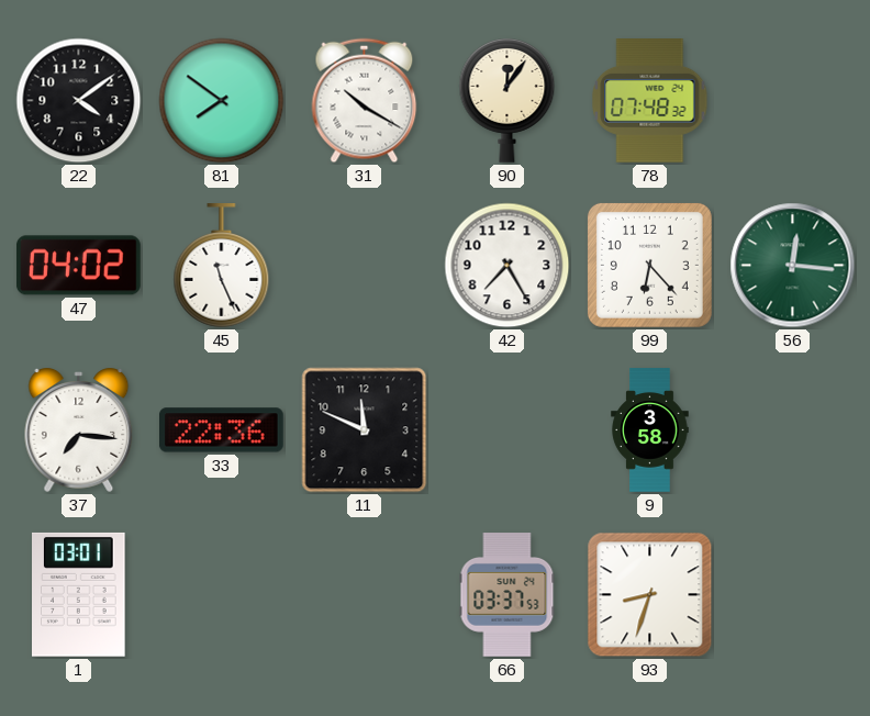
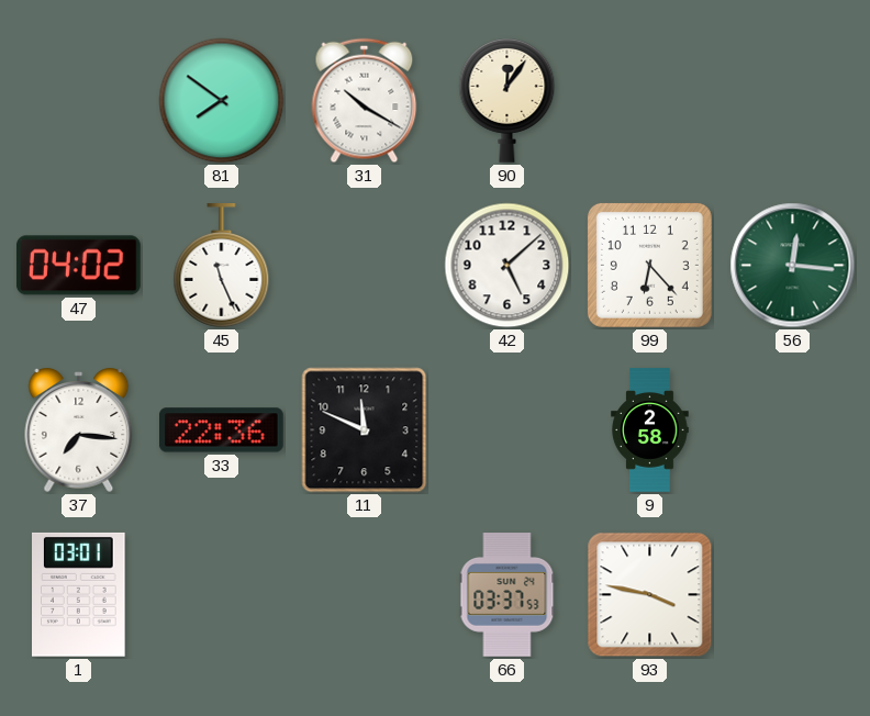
22: 4:09 -> none
78: 07:48 -> none
42: 7:25 -> 5:08
9: 3:58 -> 2:58
93: 8:33 -> 3:47
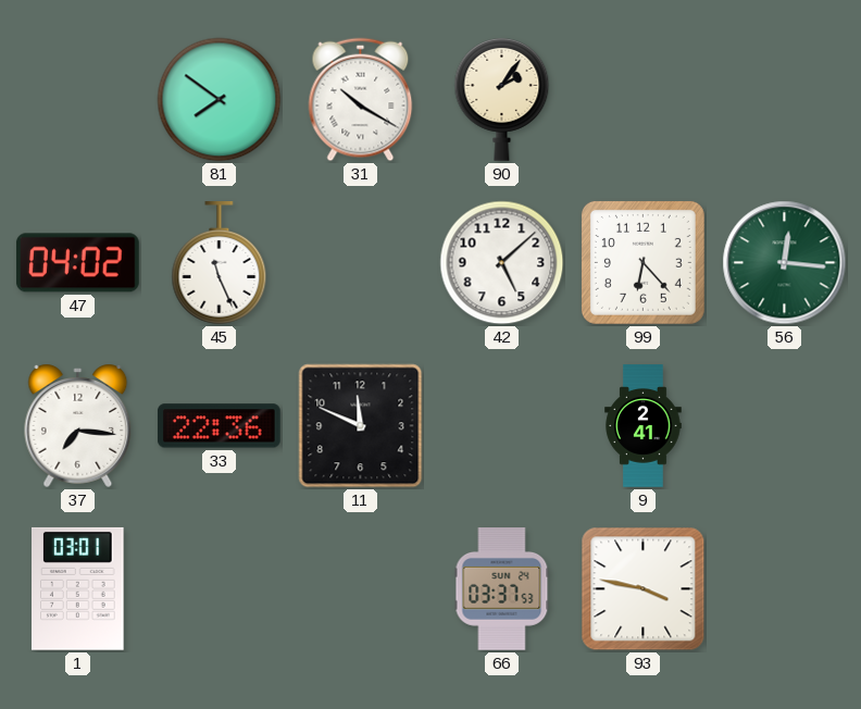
90: 12:06 -> 2:06
9: 2:58 -> 2:41
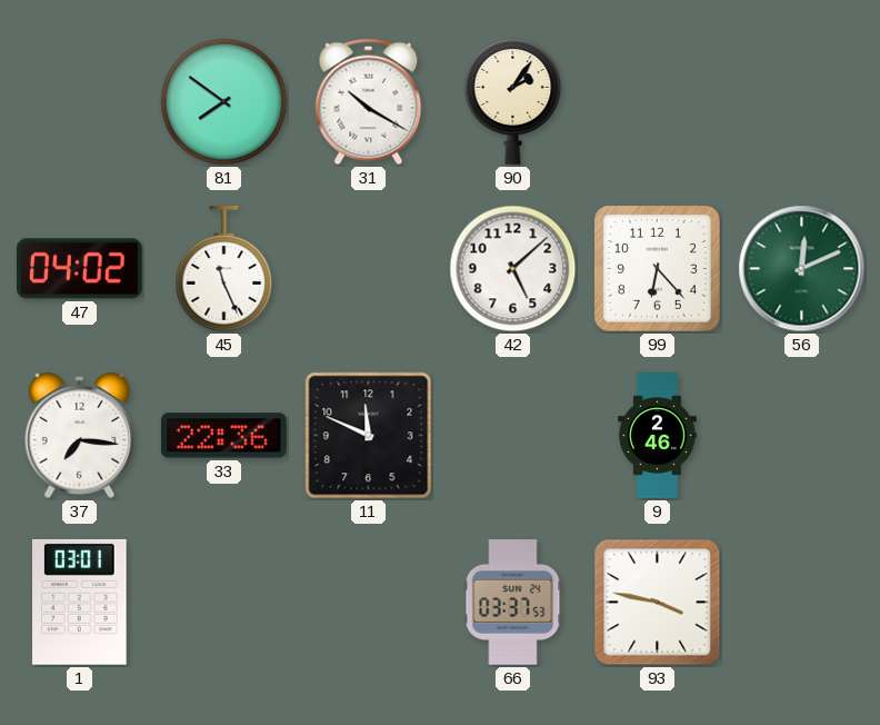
56: 12:16 -> 12:11
9: 2:41 -> 2:46
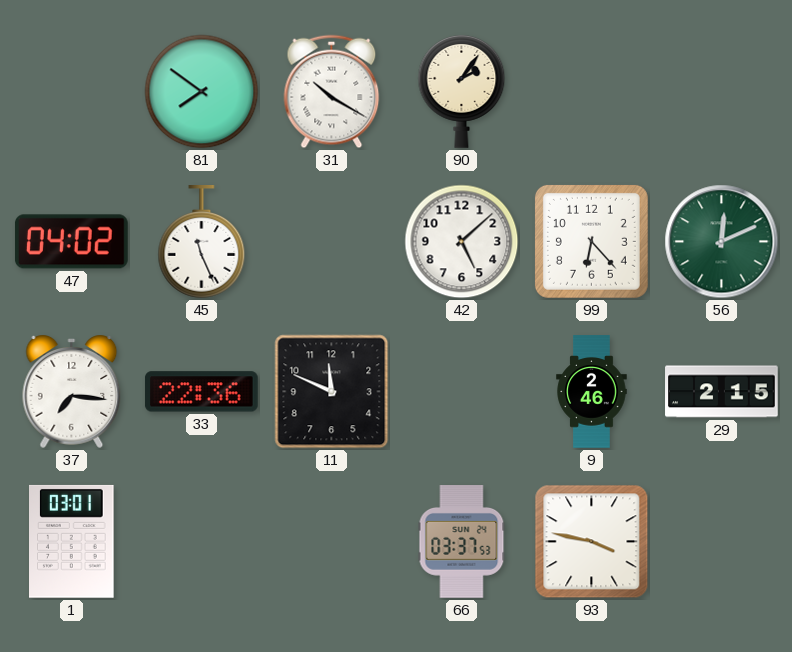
29: none -> 2:15
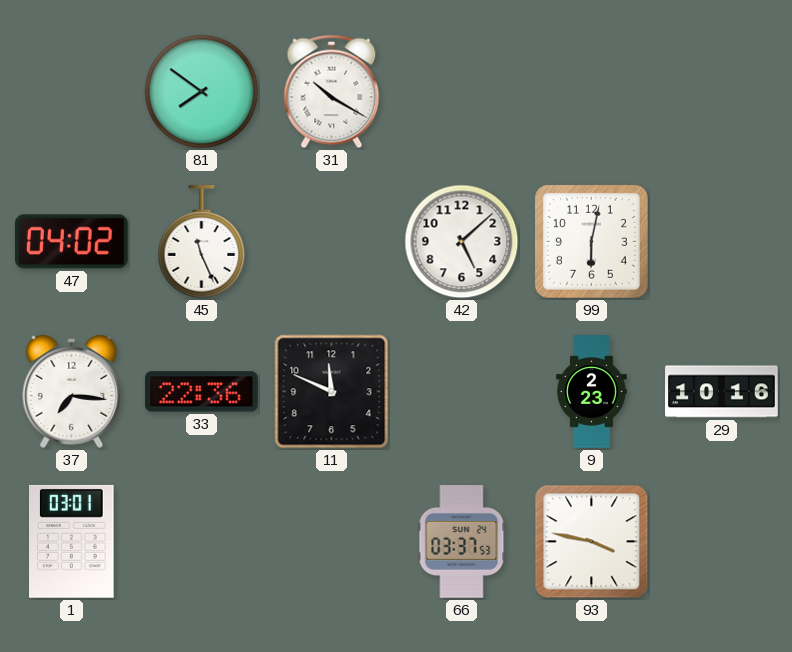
90: 2:06 -> none
99: 6:23 -> 6:02
56: 12:11 -> none
9: 2:46 -> 2:23
29: 2:15 -> 10:16
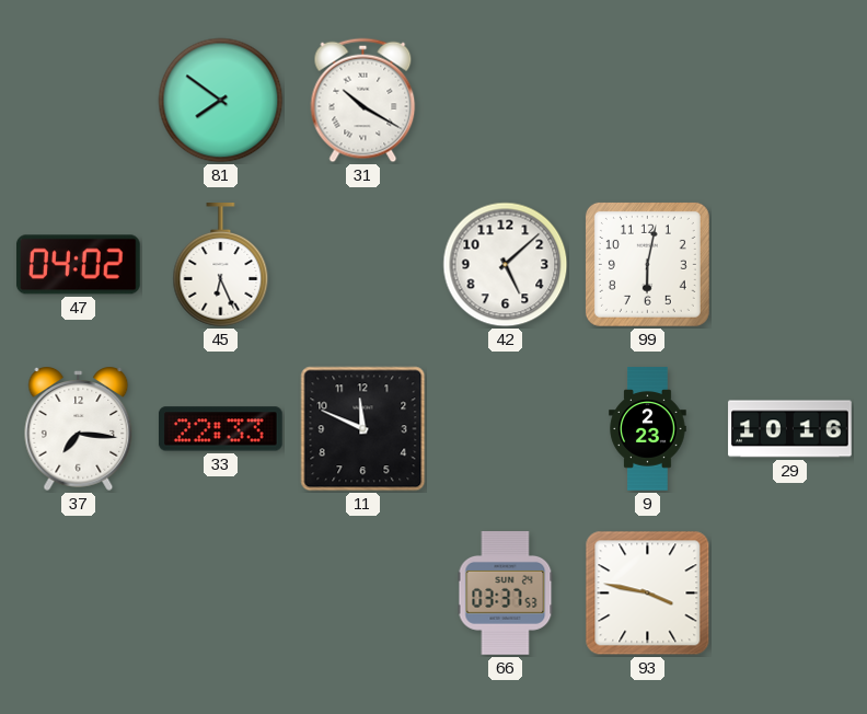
45: 11:26 -> 6:26
33: 22:36 -> 22:33
1: 03:01 -> none
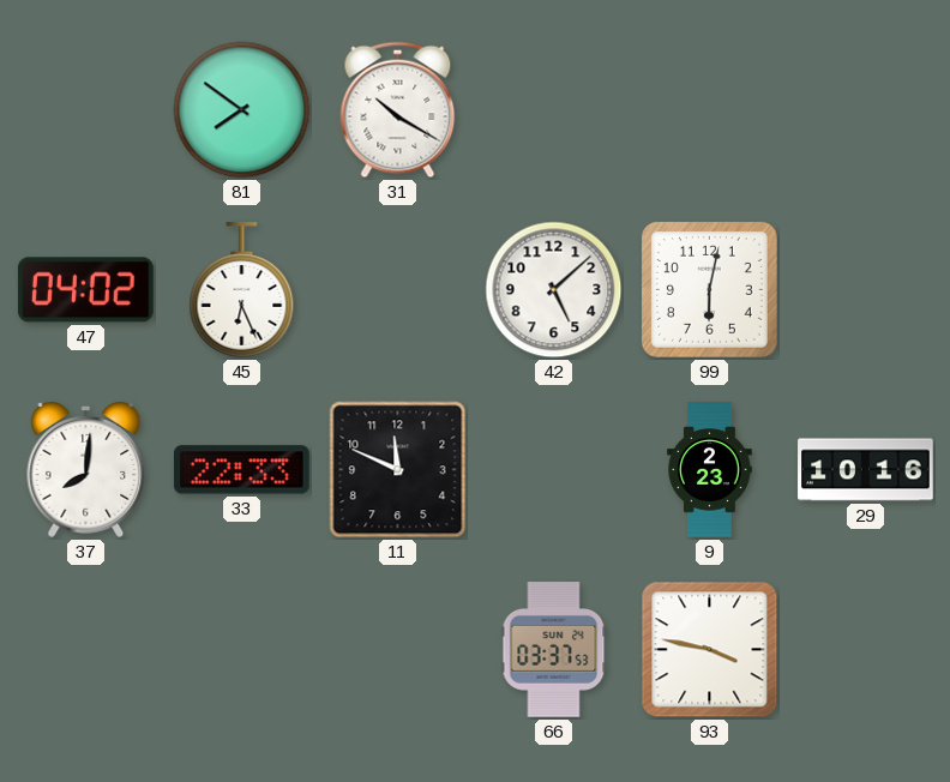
37: 7:16 -> 8:01
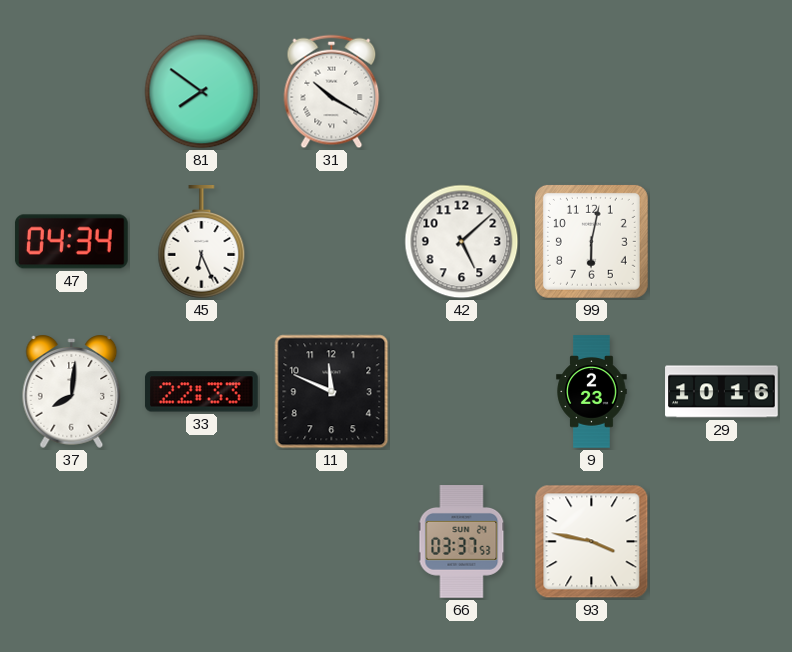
47: 04:02 -> 04:34
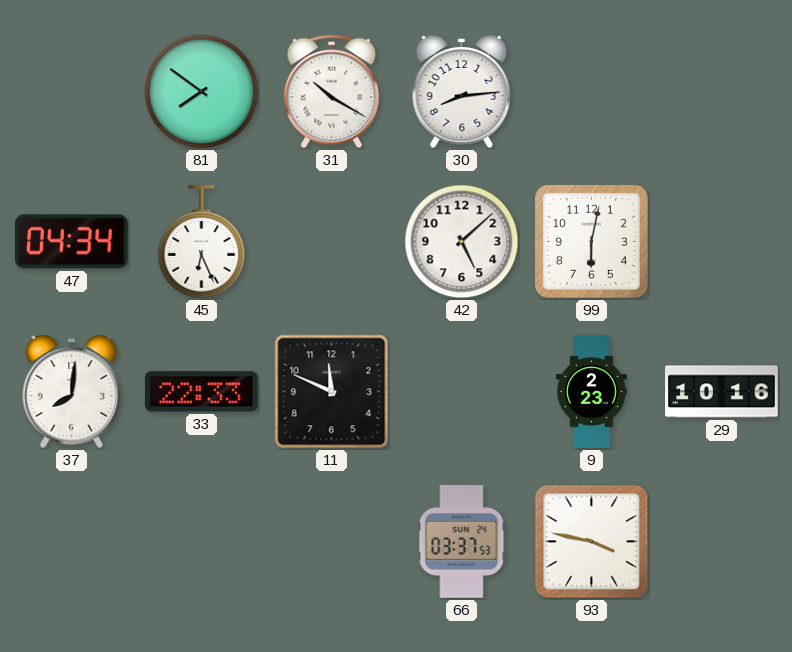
30: none -> 8:14
